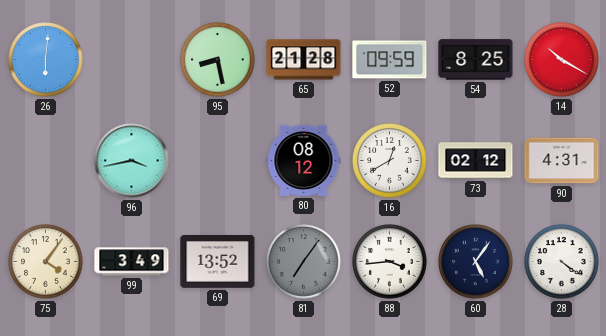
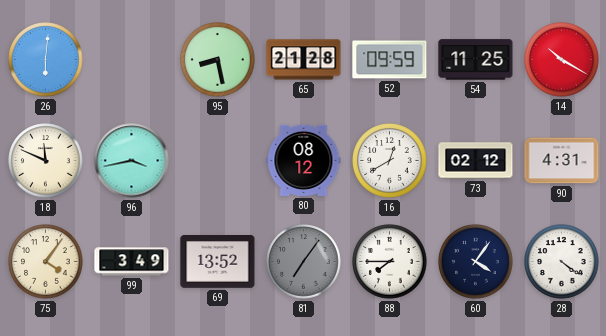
54: 8:25 -> 11:25
18: none -> 11:49
88: 3:44 -> 7:45
60: 5:06 -> 4:06
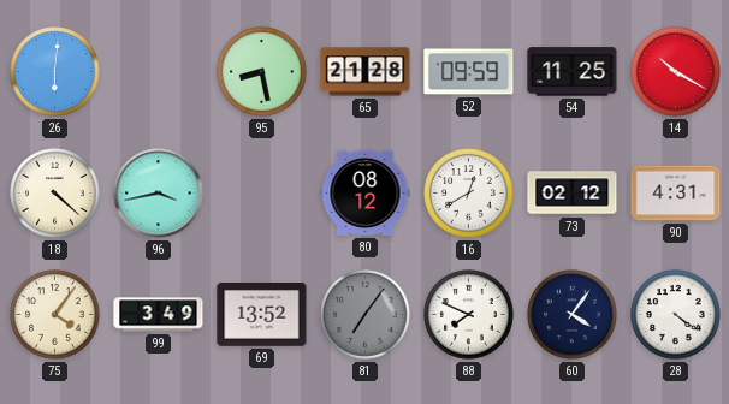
18: 11:49 -> 4:22
88: 7:45 -> 7:49
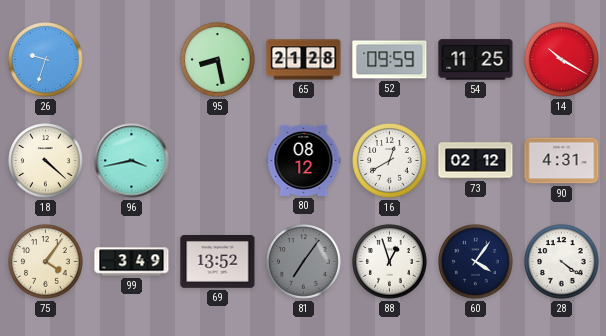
26: 6:01 -> 9:33
88: 7:49 -> 12:57
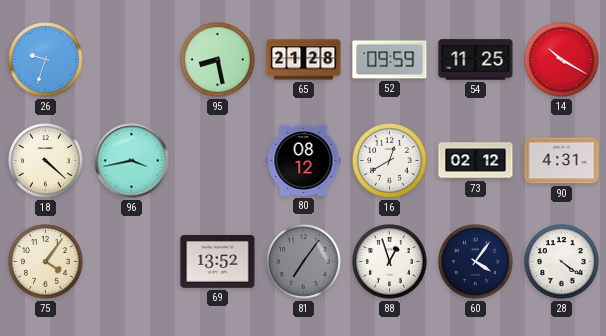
99: 3:49 -> none
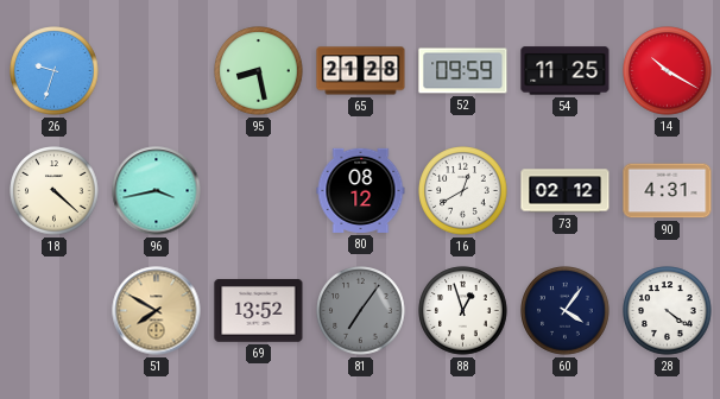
75: 4:06 -> none
51: none -> 7:50
